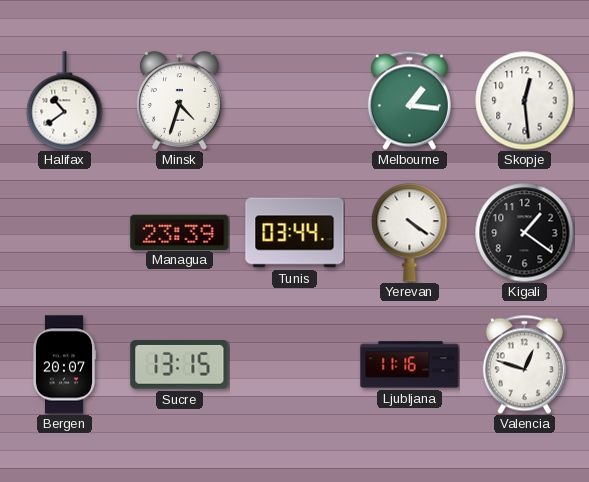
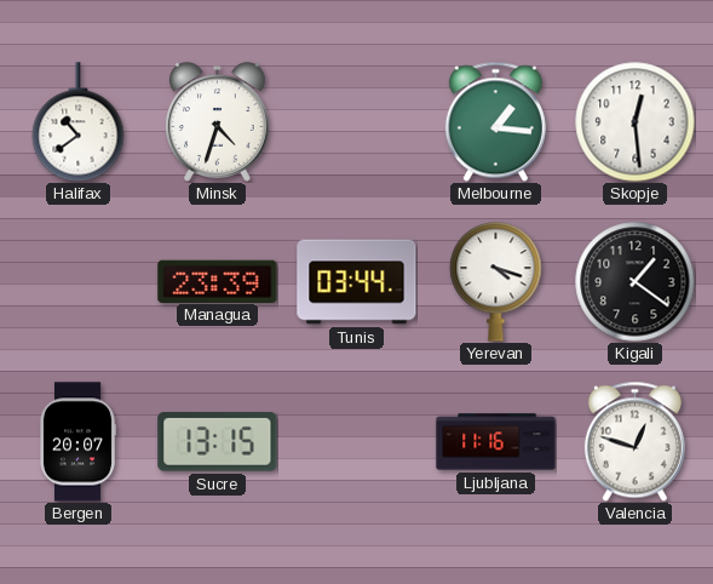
Yerevan: 4:21 -> 4:18
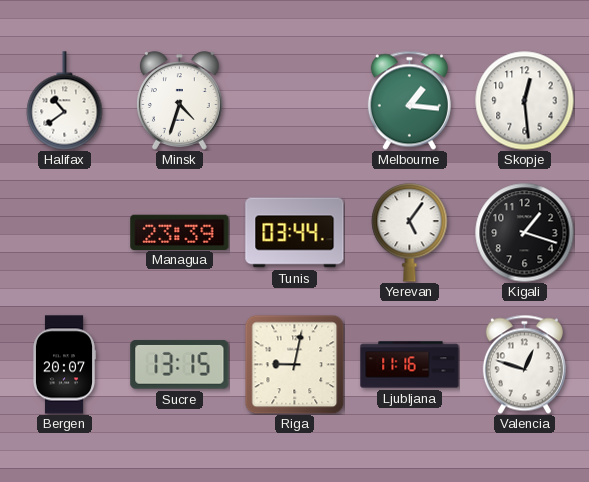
Yerevan: 4:18 -> 5:06
Kigali: 1:21 -> 1:18
Riga: none -> 9:02
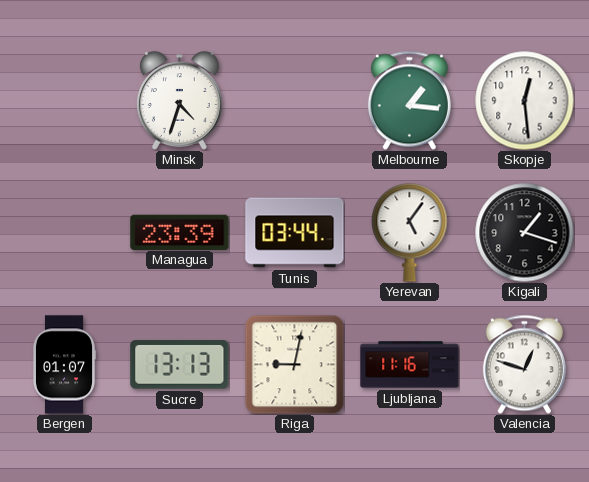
Halifax: 10:39 -> none
Bergen: 20:07 -> 01:07
Sucre: 13:15 -> 13:13
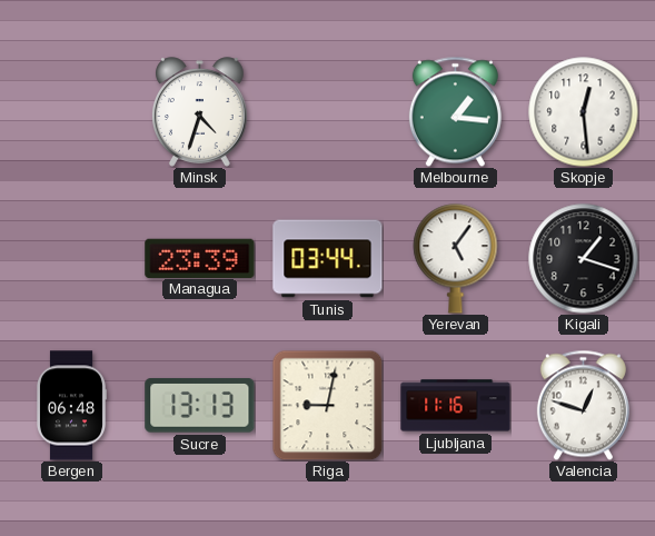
Bergen: 01:07 -> 06:48
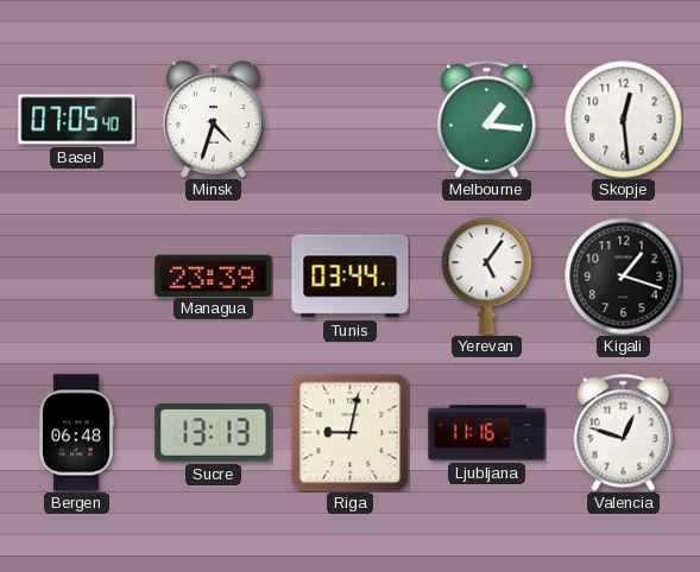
Basel: none -> 07:05
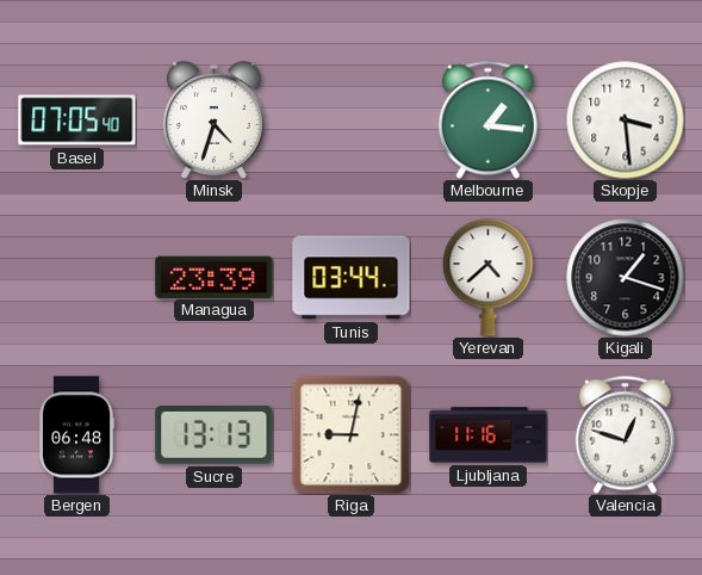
Skopje: 12:29 -> 3:29
Yerevan: 5:06 -> 4:38
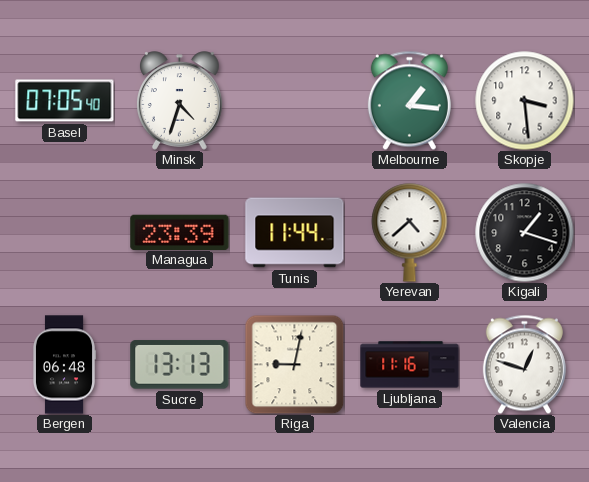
Tunis: 03:44 -> 11:44
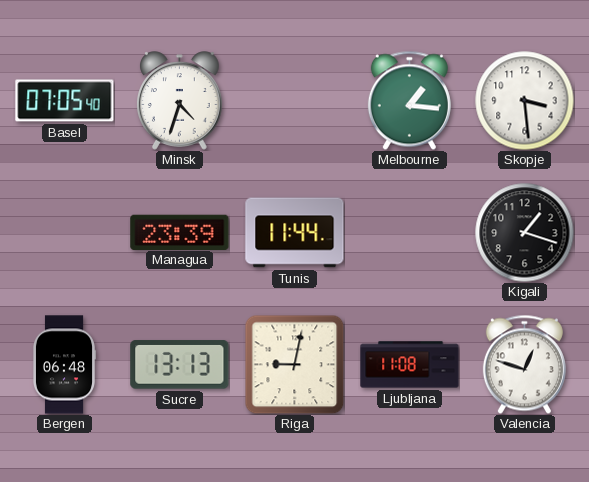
Yerevan: 4:38 -> none
Ljubljana: 11:16 -> 11:08
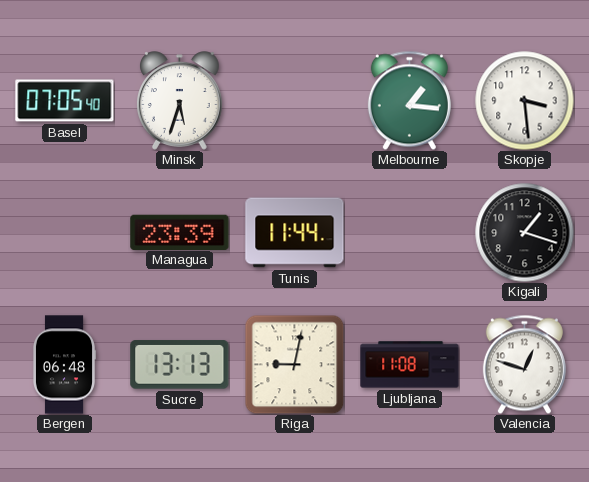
Minsk: 4:33 -> 5:33
